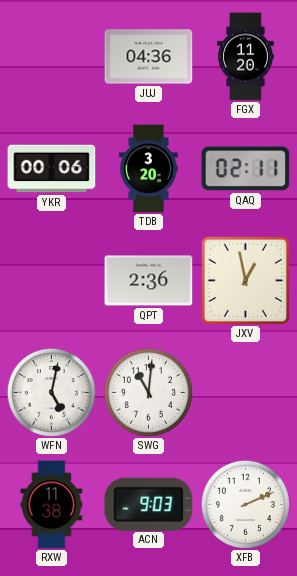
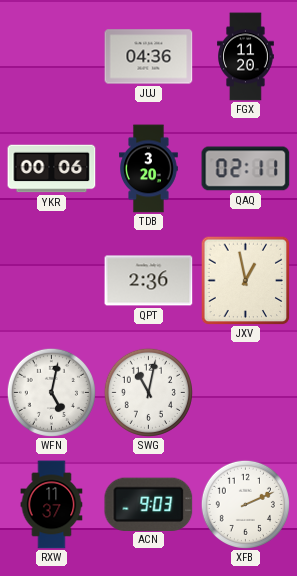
SWG: 11:01 -> 11:02
RXW: 11:38 -> 11:37
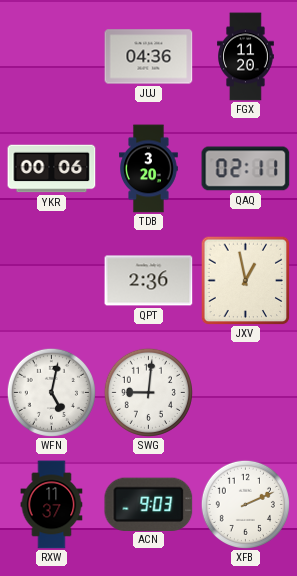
SWG: 11:02 -> 9:01
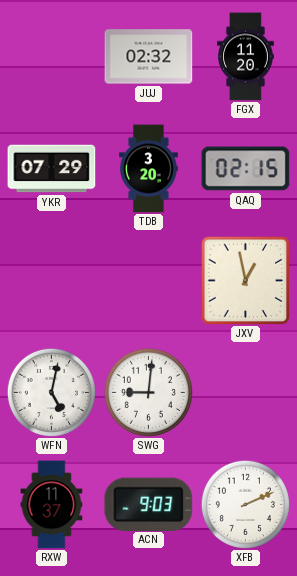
JUJ: 04:36 -> 02:32
YKR: 00:06 -> 07:29
QAQ: 02:11 -> 02:15
QPT: 2:36 -> none
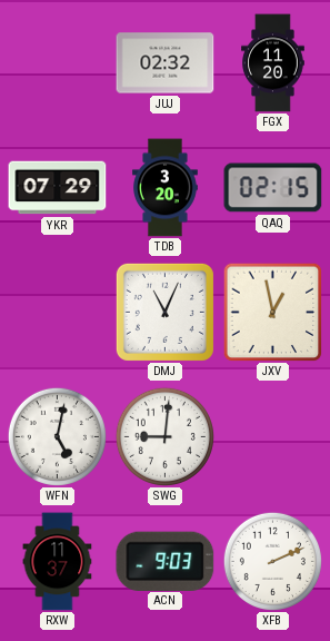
DMJ: none -> 11:04
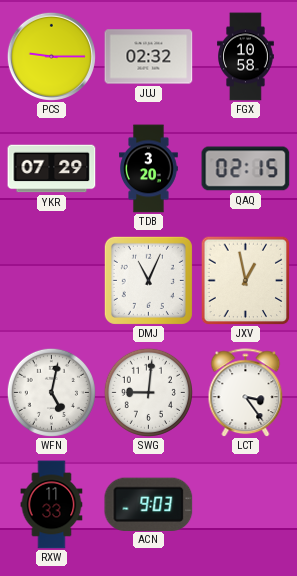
PCS: none -> 9:15
FGX: 11:20 -> 10:58
LCT: none -> 3:24
RXW: 11:37 -> 11:33
XFB: 2:11 -> none
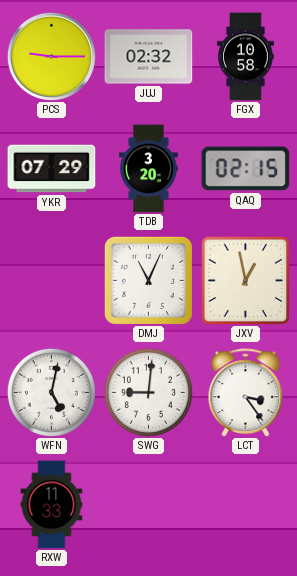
ACN: 9:03 -> none
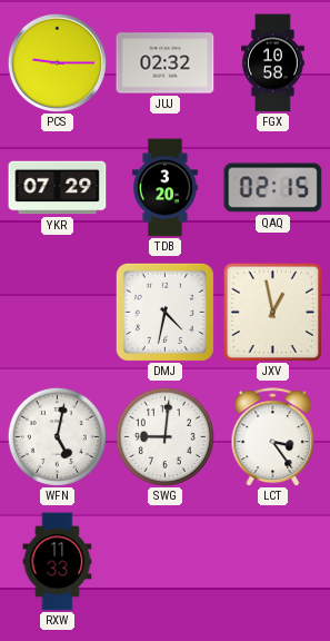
DMJ: 11:04 -> 4:32
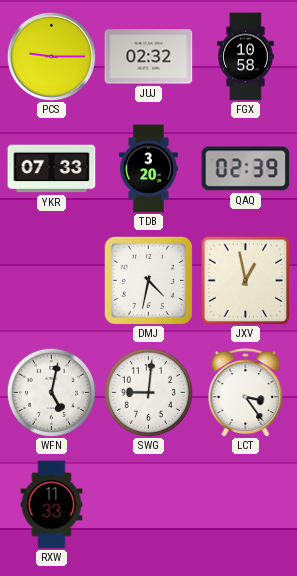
YKR: 07:29 -> 07:33
QAQ: 02:15 -> 02:39
